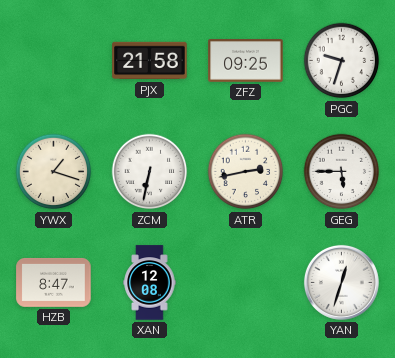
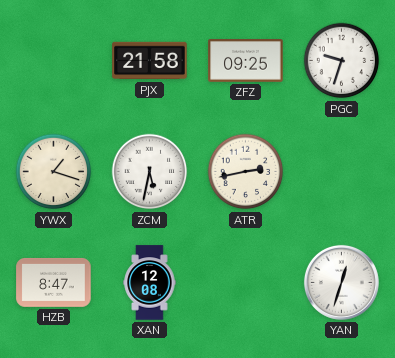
ZCM: 6:32 -> 5:32
GEG: 5:45 -> none
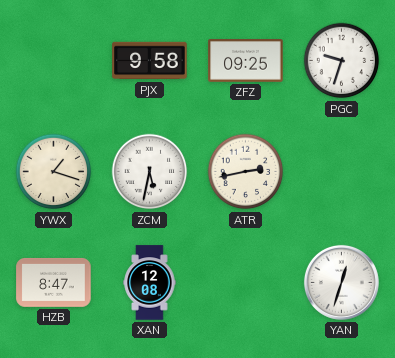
PJX: 21:58 -> 9:58
